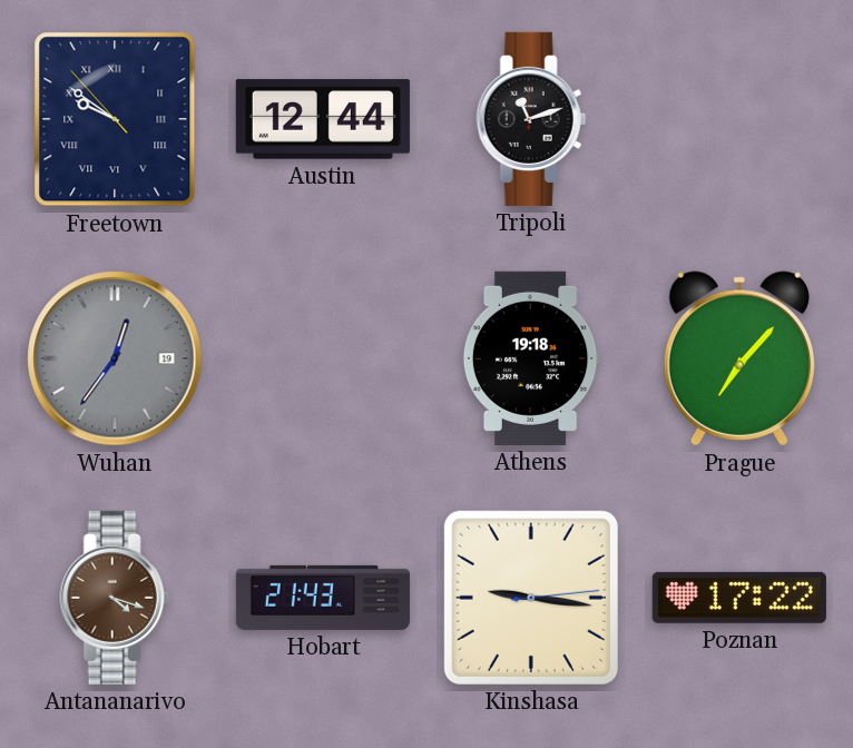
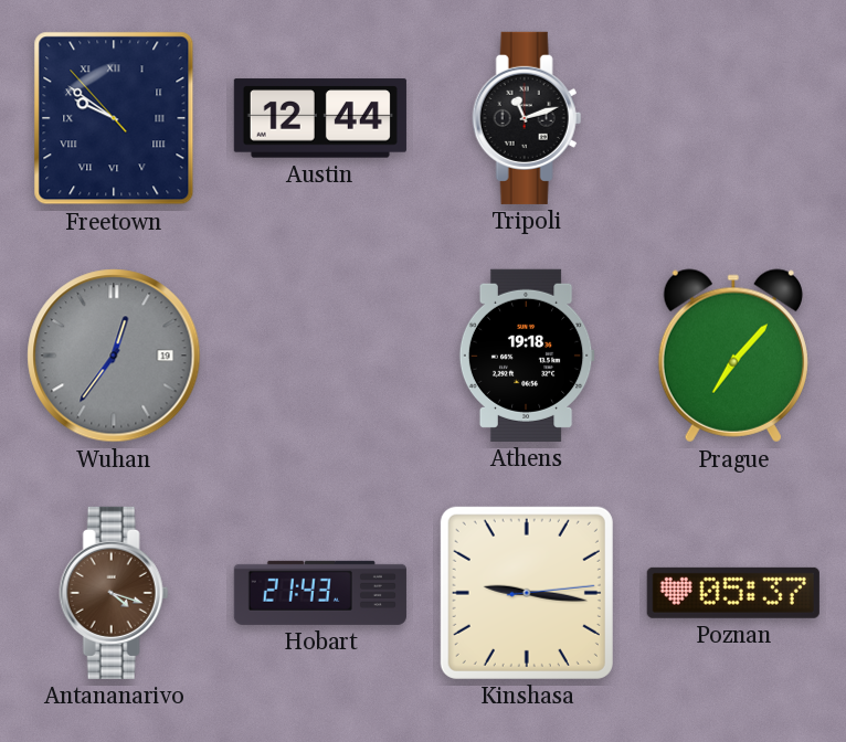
Poznan: 17:22 -> 05:37
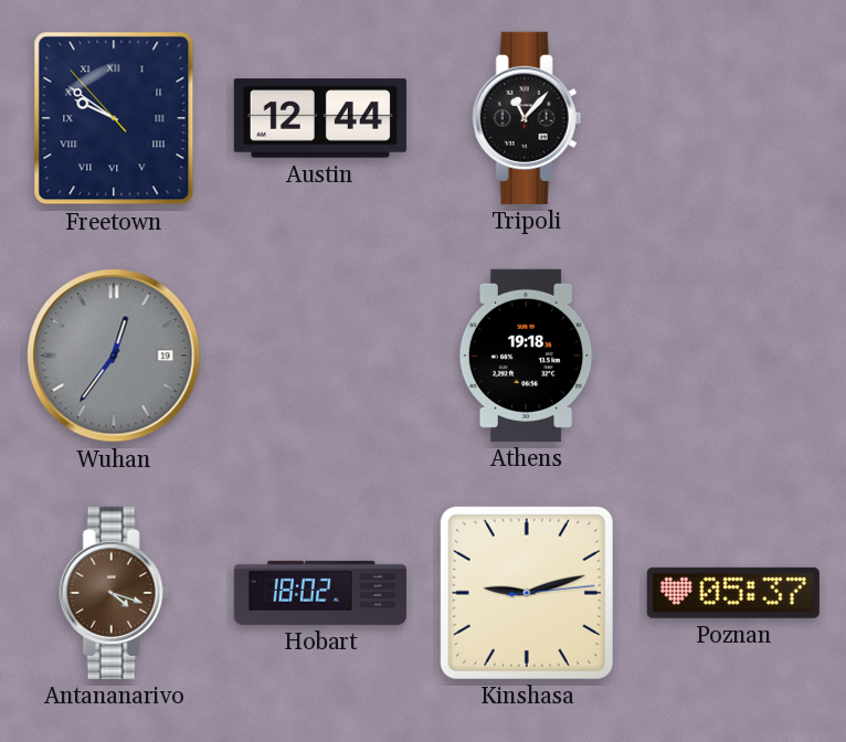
Tripoli: 11:12 -> 11:07
Prague: 7:07 -> none
Hobart: 21:43 -> 18:02
Kinshasa: 9:16 -> 9:12
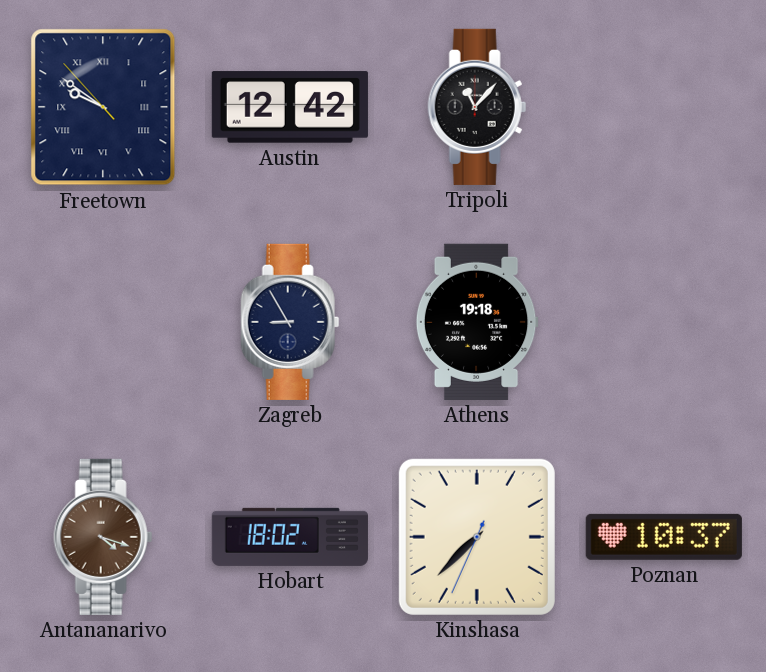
Austin: 12:44 -> 12:42
Wuhan: 12:36 -> none
Zagreb: none -> 8:55
Kinshasa: 9:12 -> 7:37
Poznan: 05:37 -> 10:37
